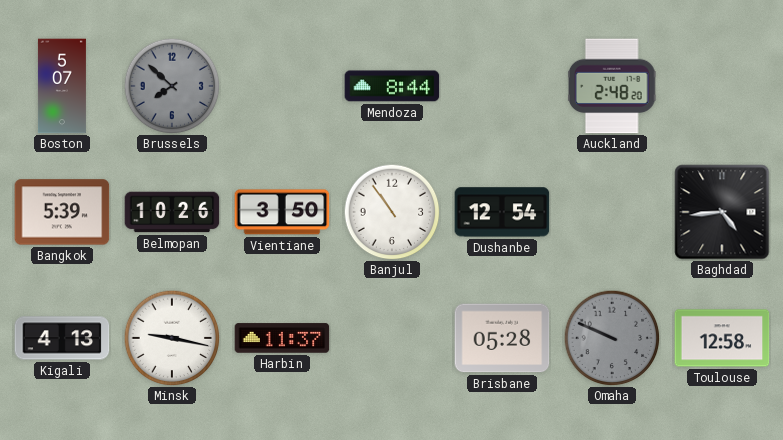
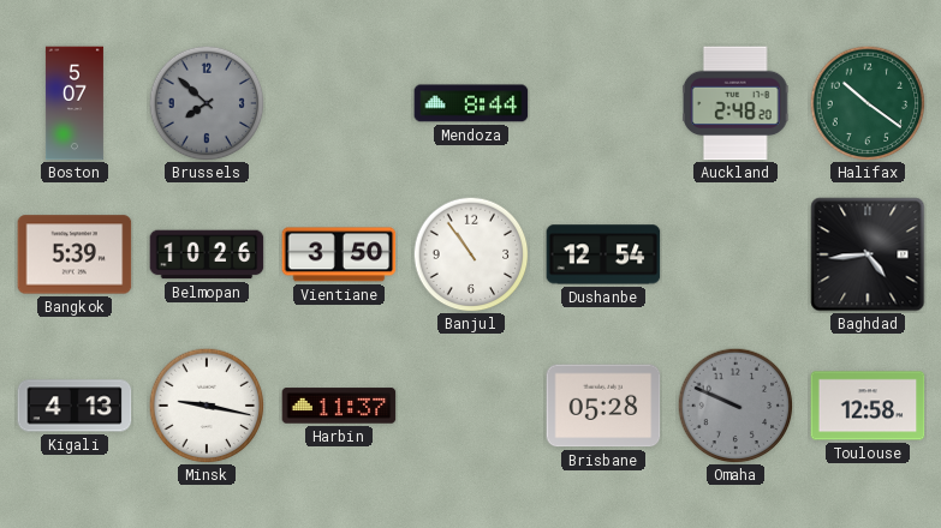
Halifax: none -> 10:21
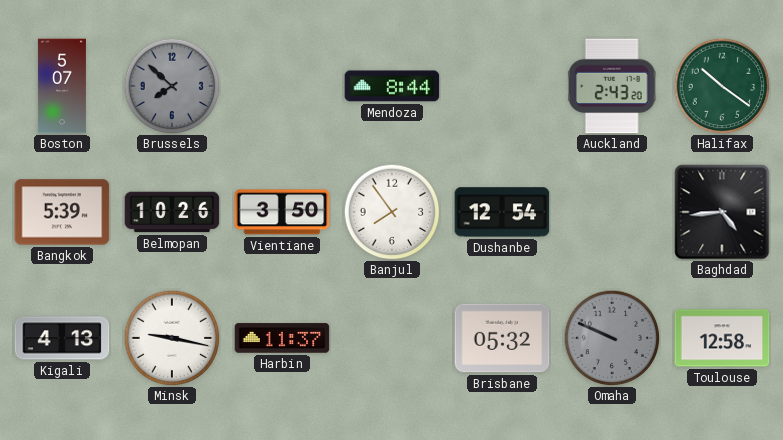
Auckland: 2:48 -> 2:43
Banjul: 10:54 -> 7:54
Brisbane: 05:28 -> 05:32
